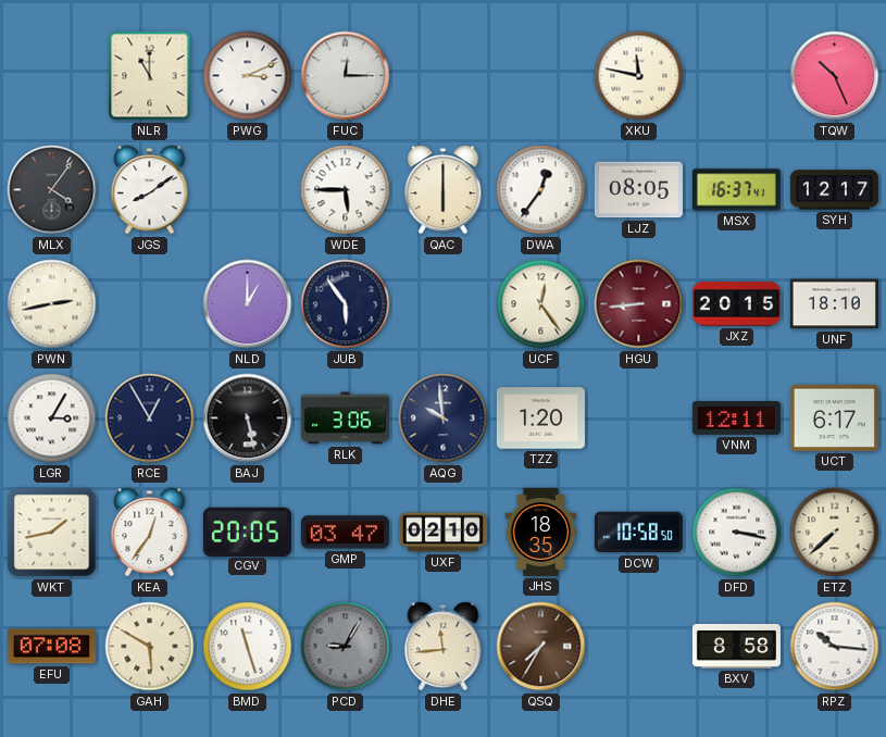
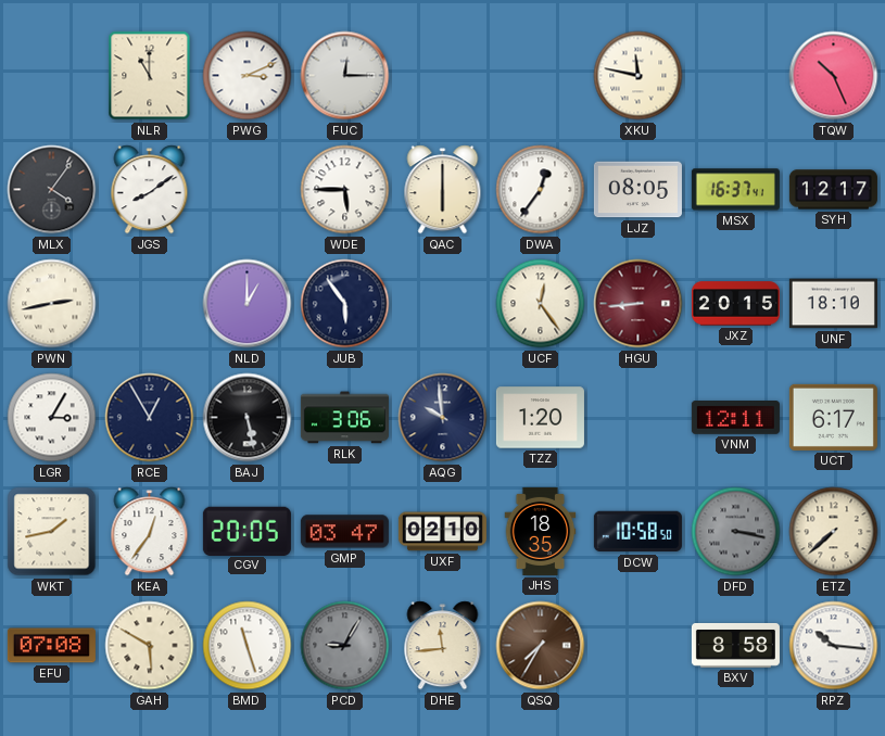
DFD dial: white -> grey
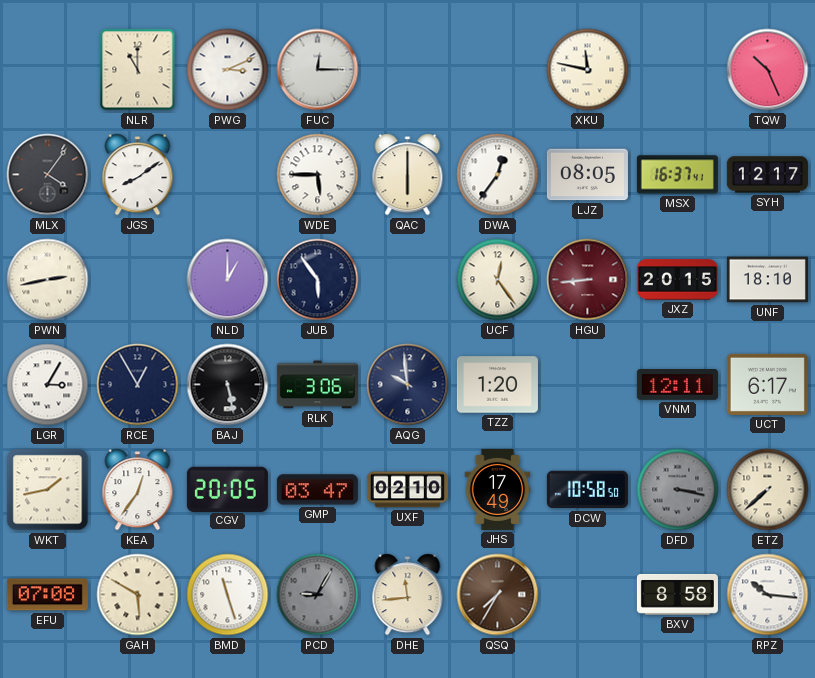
JHS: 18:35 -> 17:49
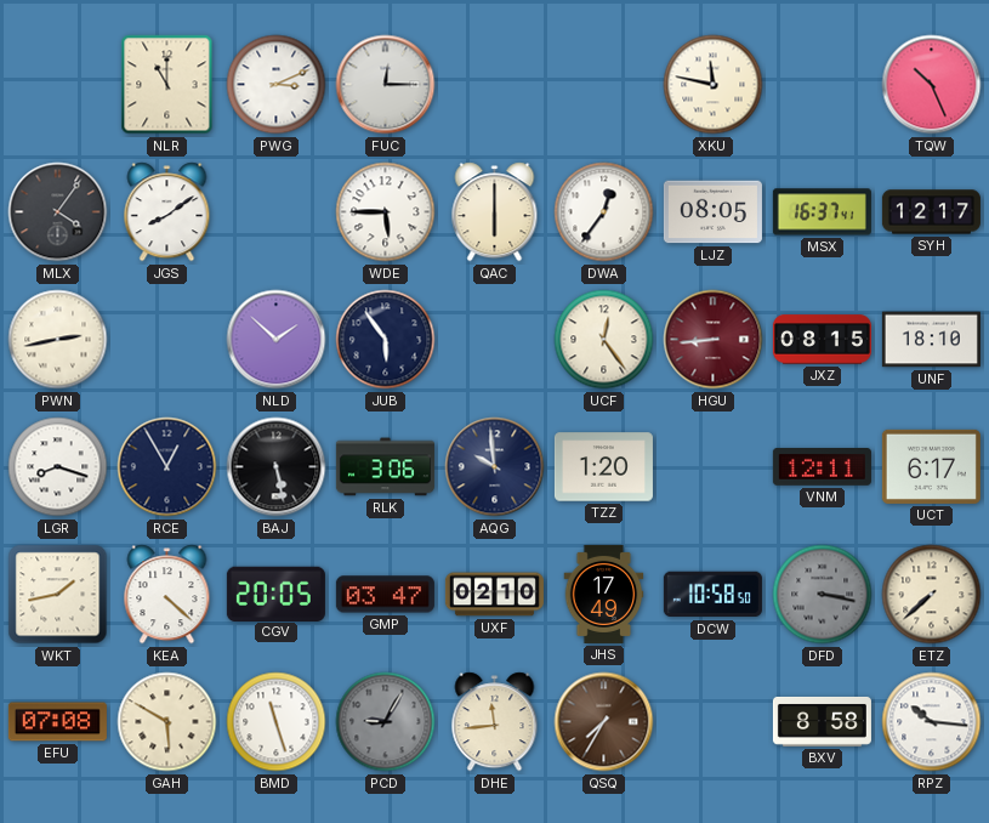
NLD: 1:00 -> 1:52
JXZ: 20:15 -> 08:15
LGR: 3:05 -> 8:18
KEA: 12:36 -> 4:22
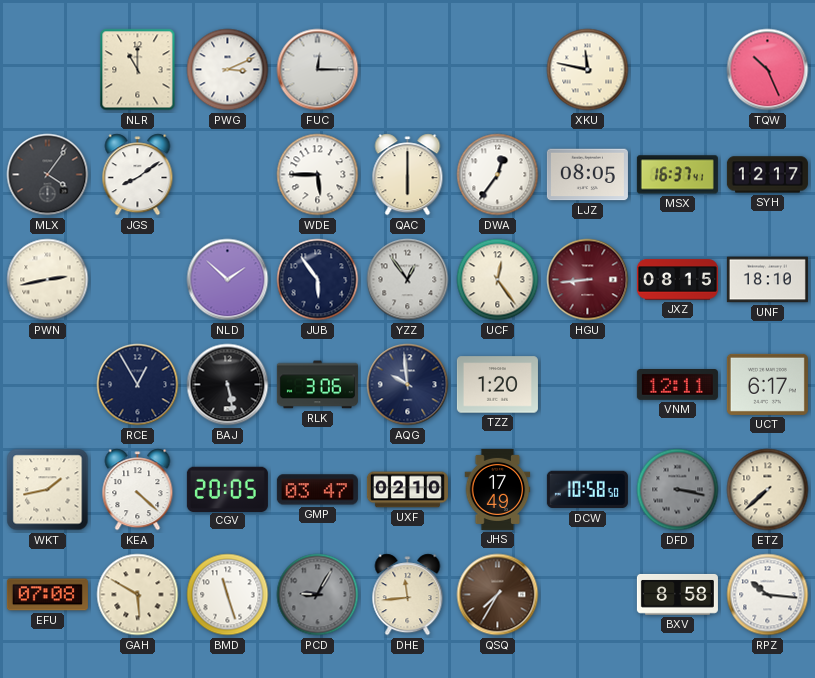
YZZ: none -> 12:54
LGR: 8:18 -> none
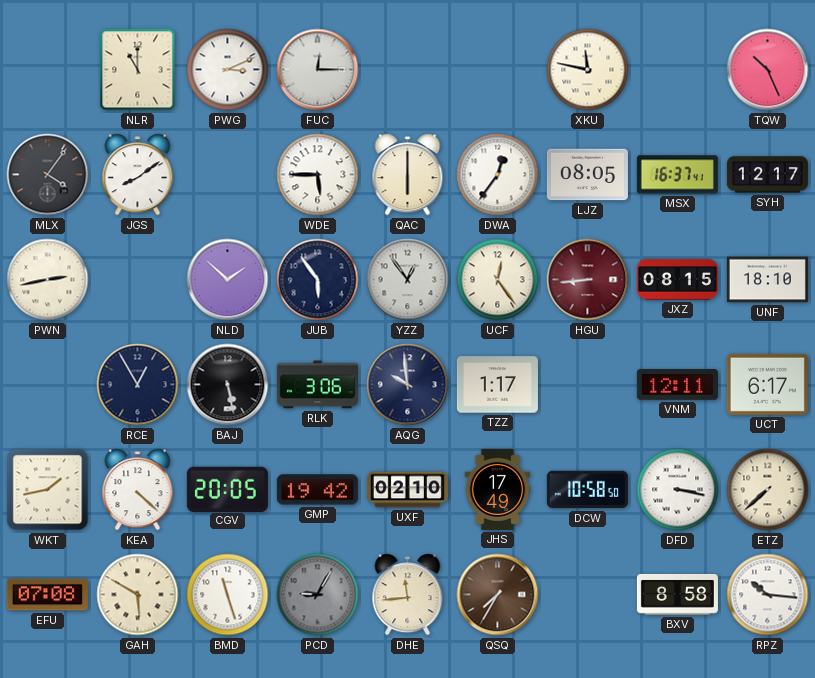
TZZ: 1:20 -> 1:17
GMP: 03:47 -> 19:42
DFD dial: grey -> white
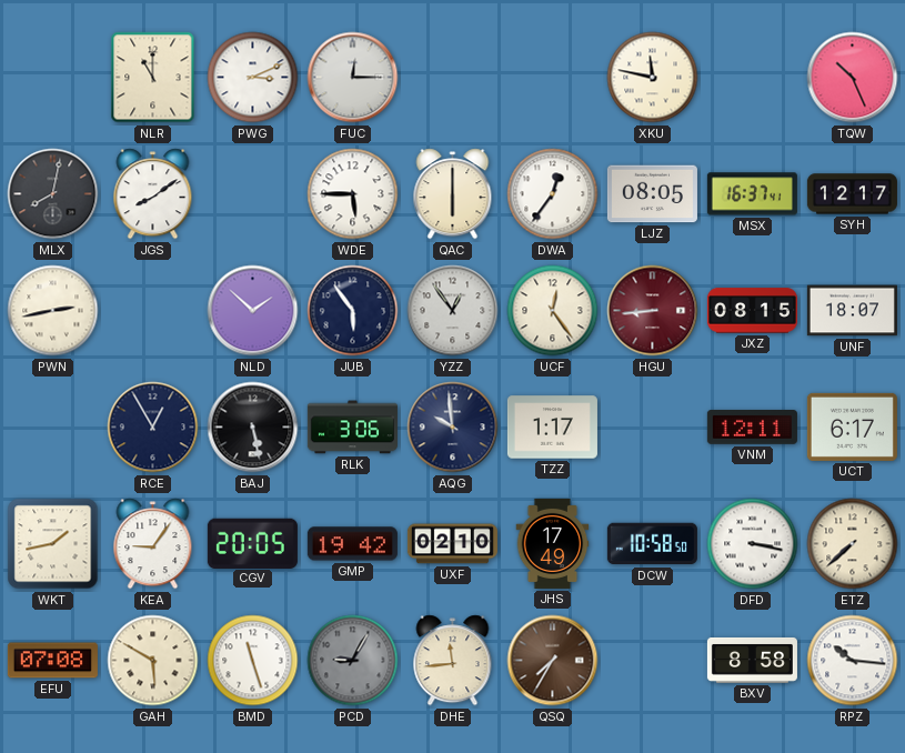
MLX: 4:06 -> 8:02
UNF: 18:10 -> 18:07
KEA: 4:22 -> 9:06
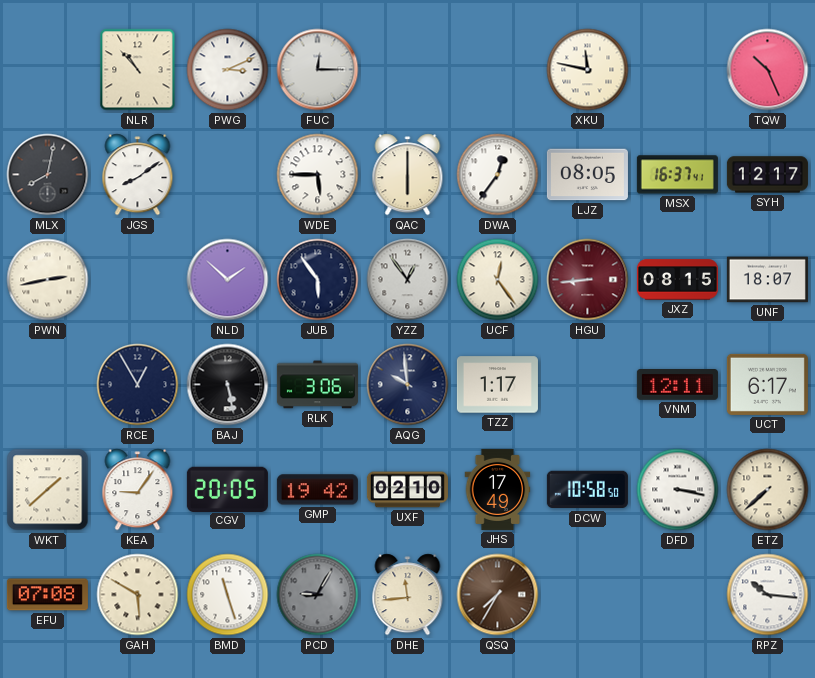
NLR: 11:00 -> 10:53
WKT: 1:43 -> 1:38
BXV: 8:58 -> none
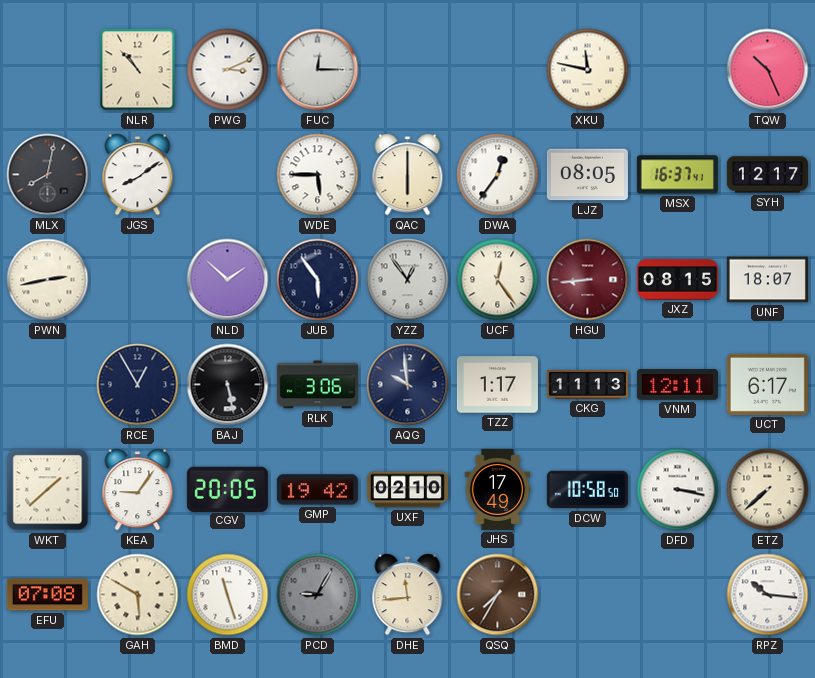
CKG: none -> 11:13
